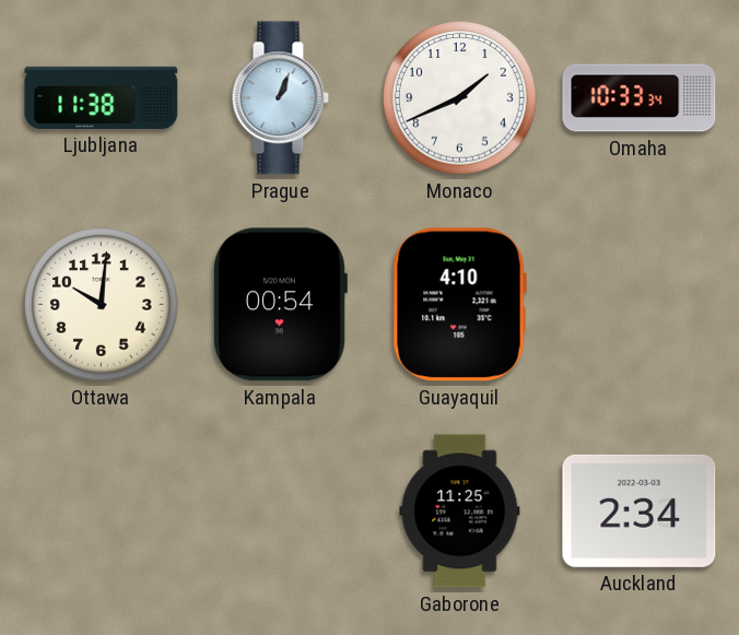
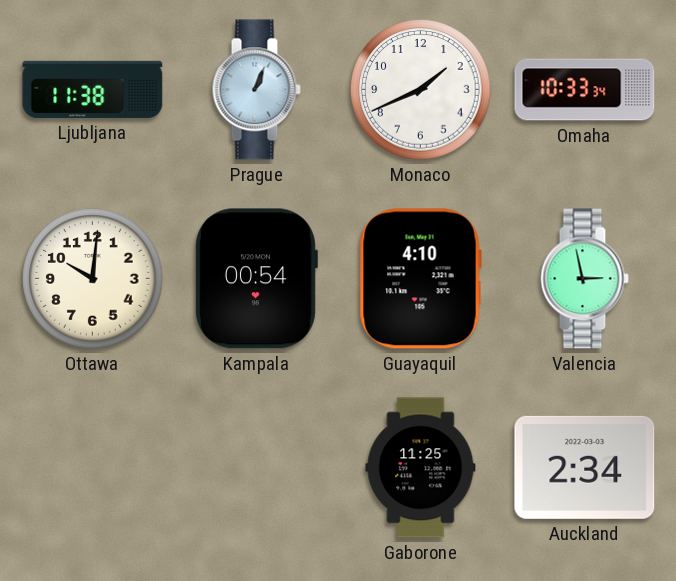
Valencia: none -> 2:58
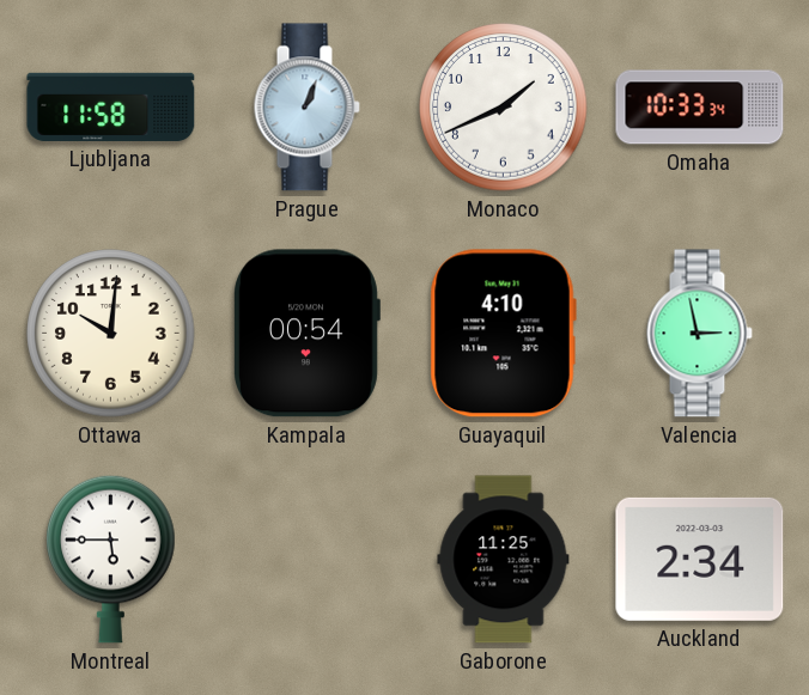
Ljubljana: 11:38 -> 11:58
Montreal: none -> 5:45
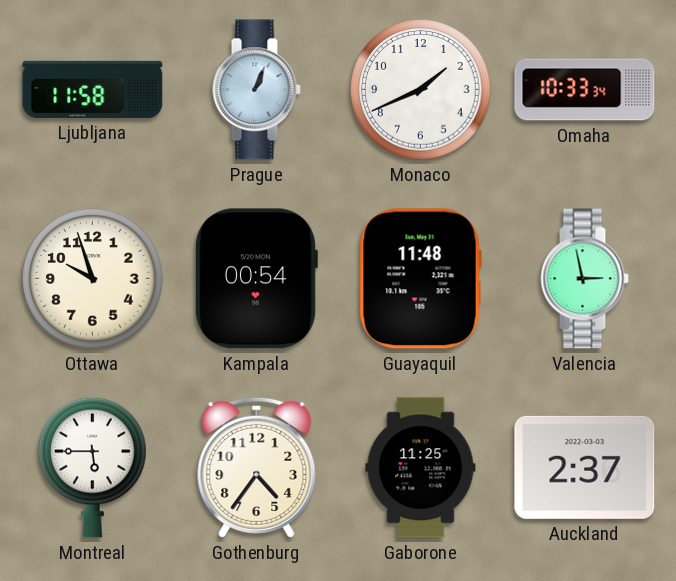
Ottawa: 10:01 -> 9:57
Guayaquil: 4:10 -> 11:48
Gothenburg: none -> 4:36
Auckland: 2:34 -> 2:37
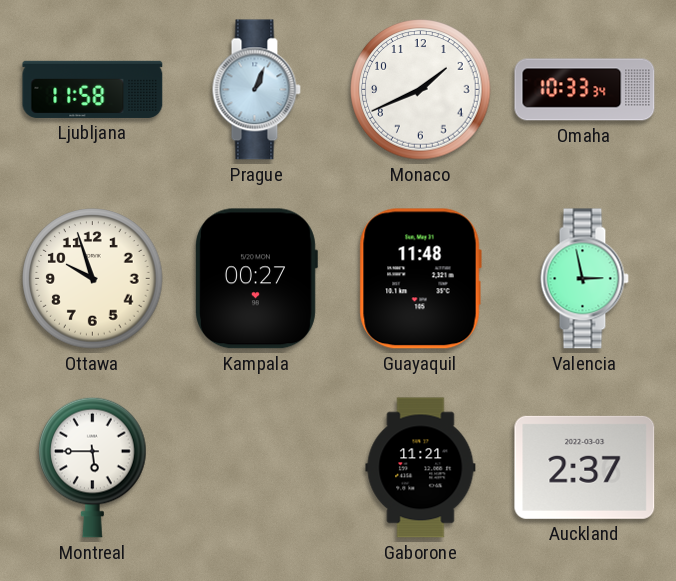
Kampala: 00:54 -> 00:27
Gothenburg: 4:36 -> none
Gaborone: 11:25 -> 11:21
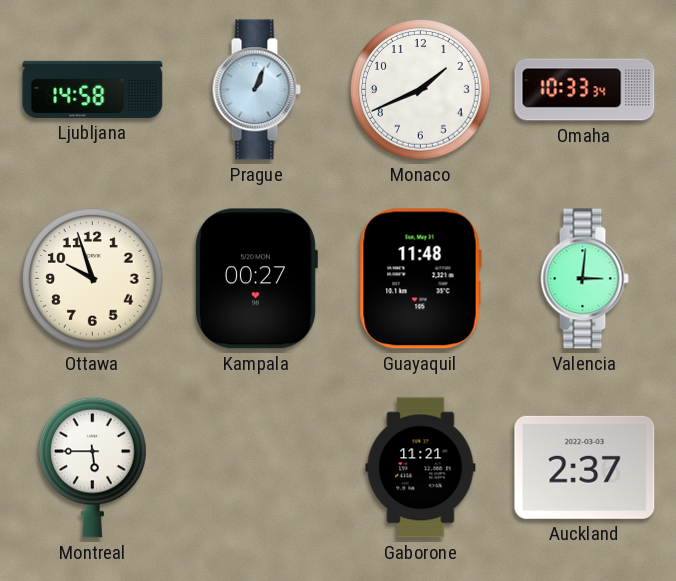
Ljubljana: 11:58 -> 14:58
Valencia: 2:58 -> 3:01
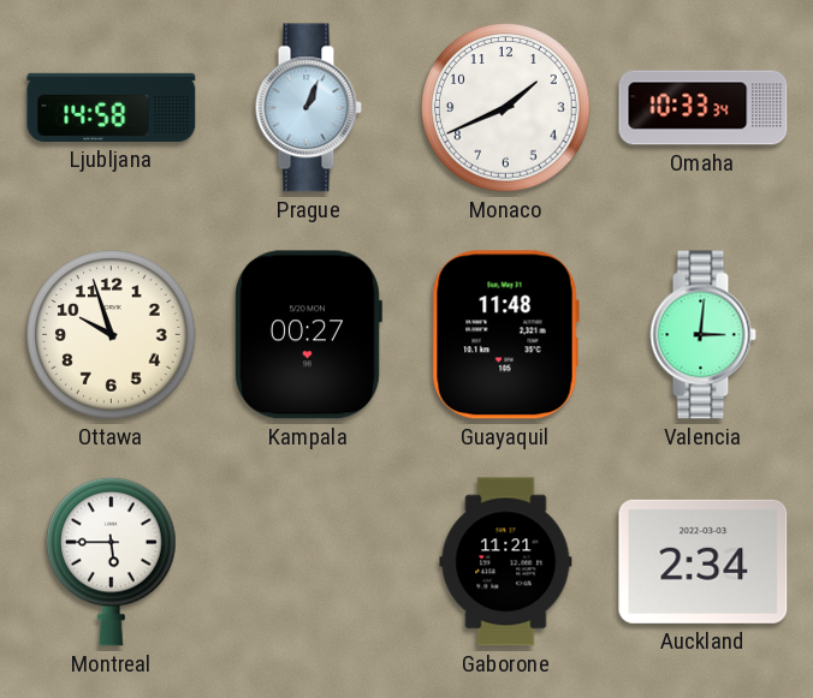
Auckland: 2:37 -> 2:34
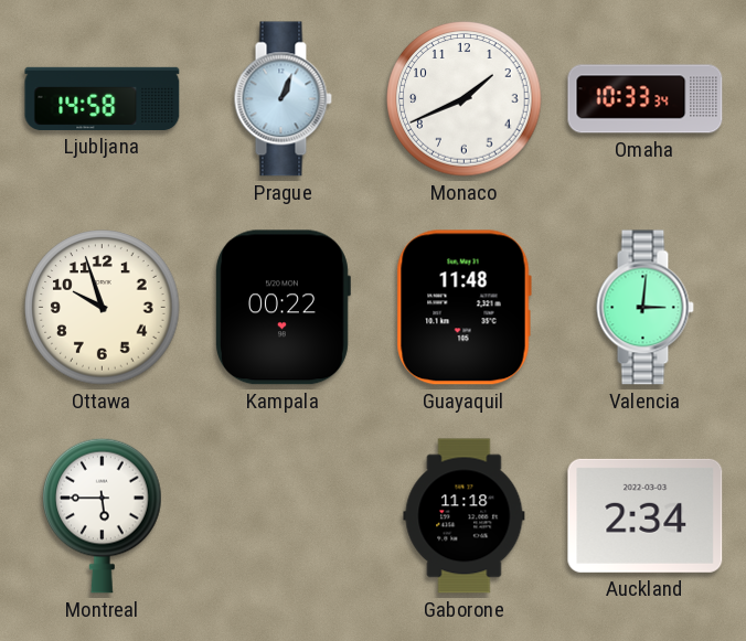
Kampala: 00:27 -> 00:22
Gaborone: 11:21 -> 11:18
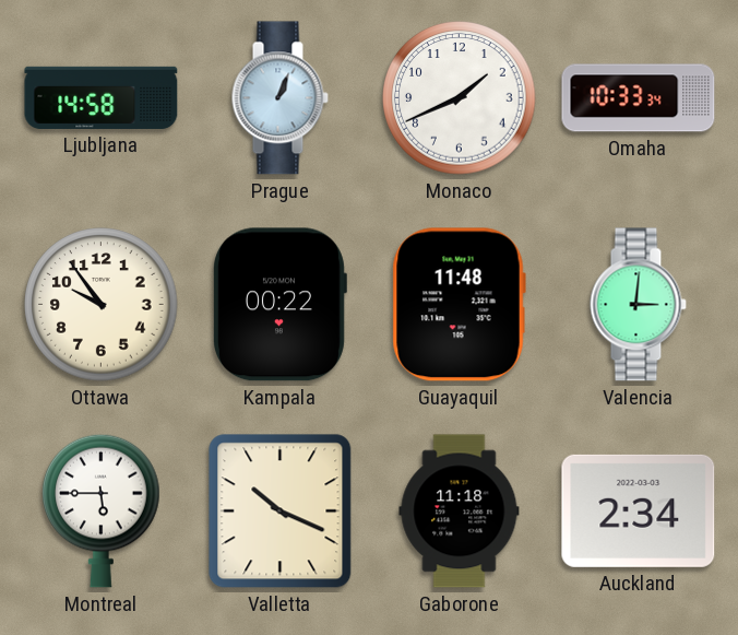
Ottawa: 9:57 -> 9:54
Valletta: none -> 10:19
